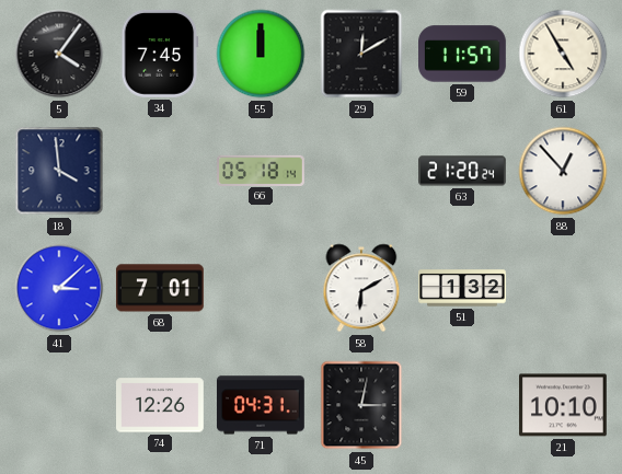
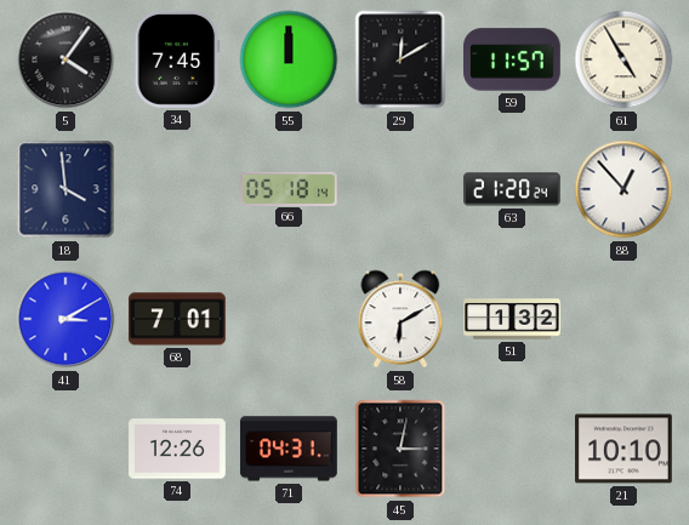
41: 3:08 -> 3:10
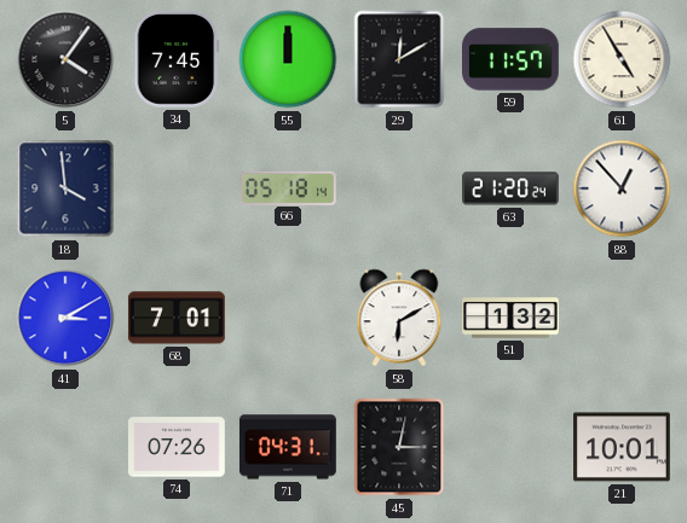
74: 12:26 -> 07:26
21: 10:10 -> 10:01
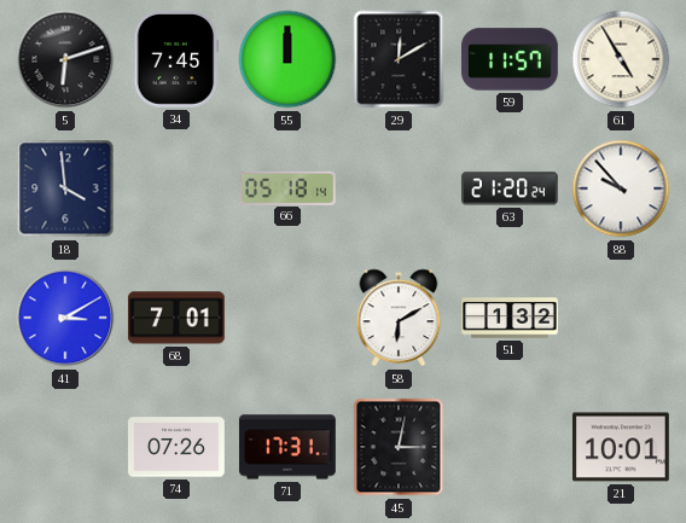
5: 4:06 -> 6:12
88: 12:53 -> 9:53
71: 04:31 -> 17:31
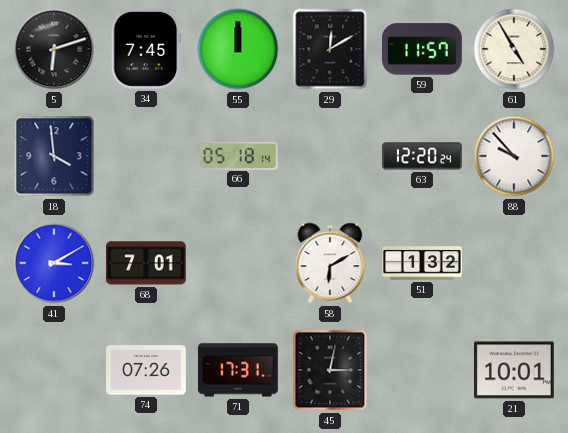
63: 21:20 -> 12:20
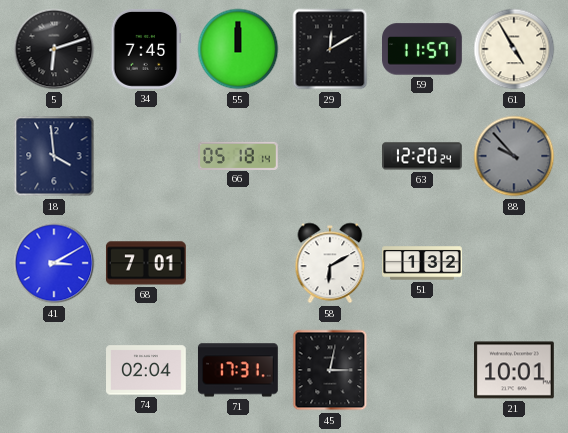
88 dial: white -> grey
74: 07:26 -> 02:04
